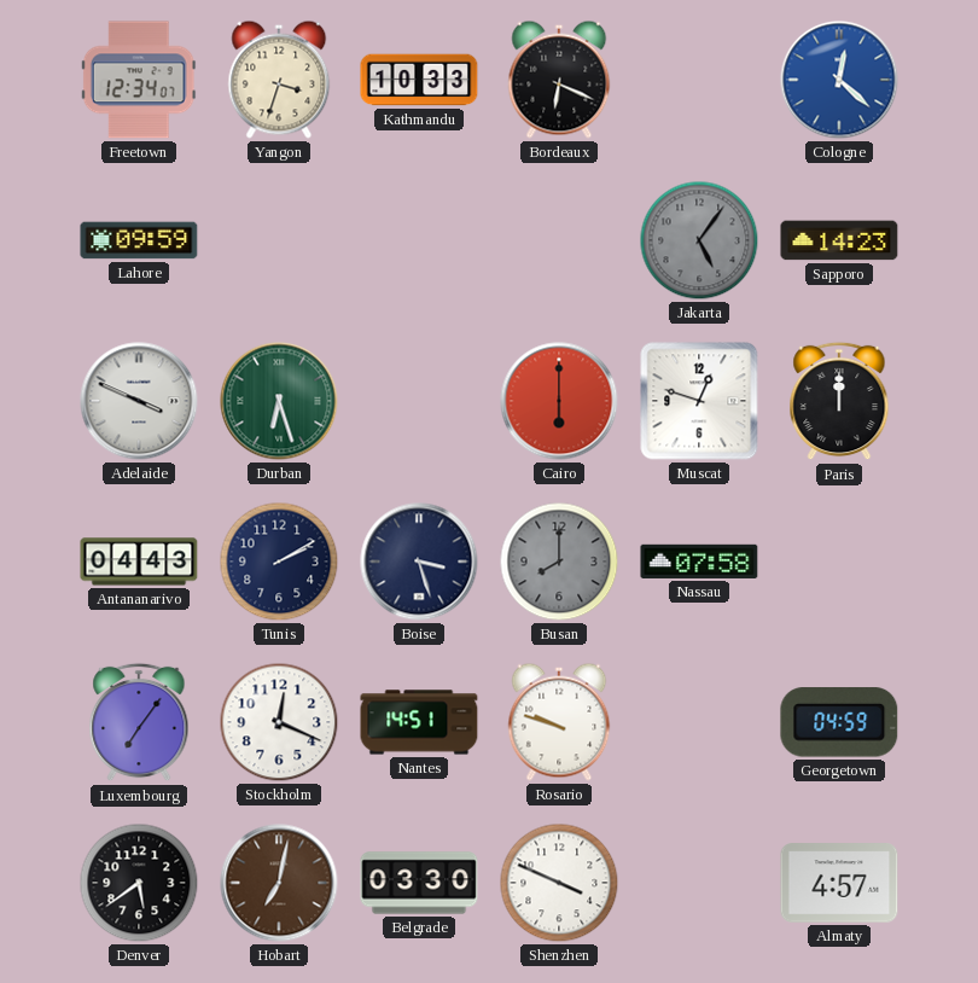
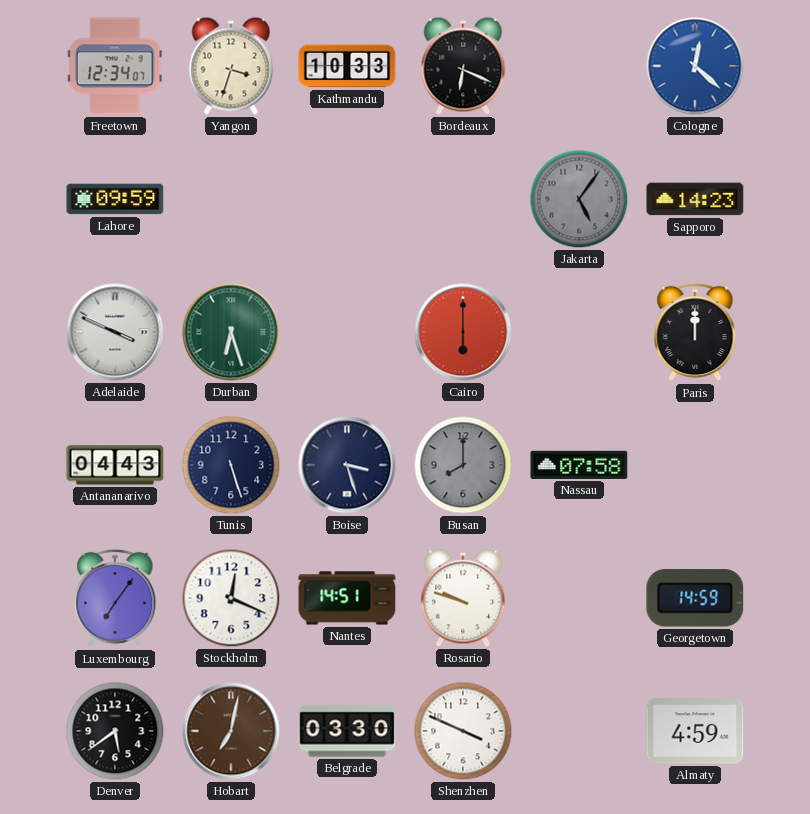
Muscat: 12:48 -> none
Tunis: 2:10 -> 5:27
Georgetown: 04:59 -> 14:59
Almaty: 4:57 -> 4:59
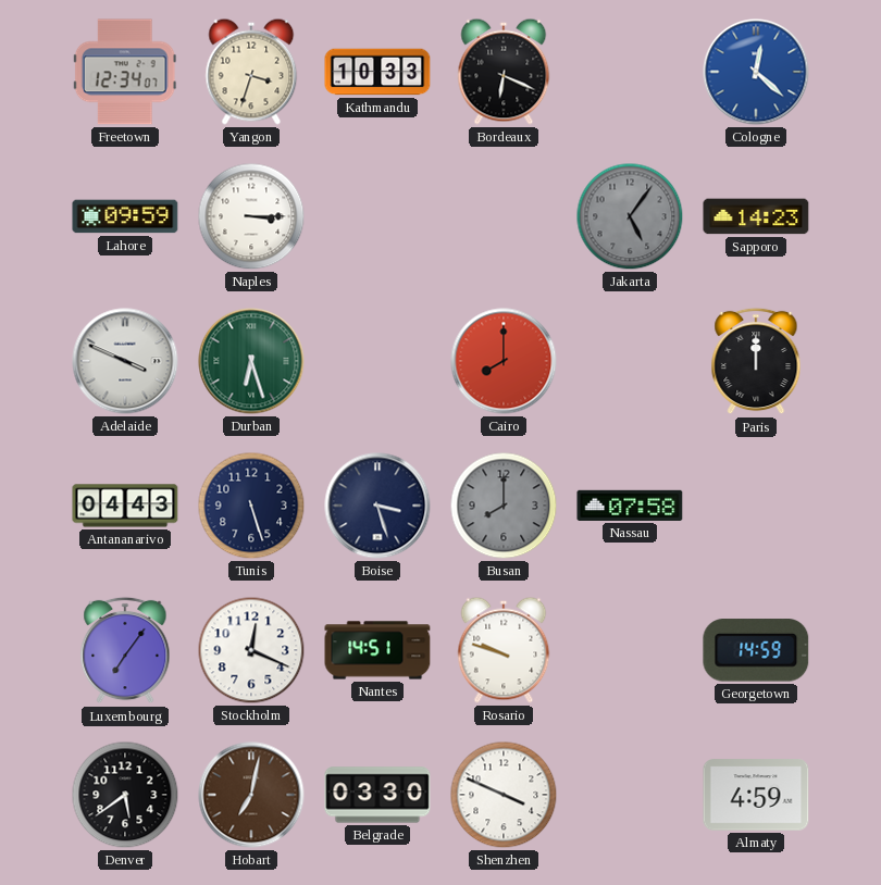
Naples: none -> 3:15
Cairo: 6:00 -> 8:00
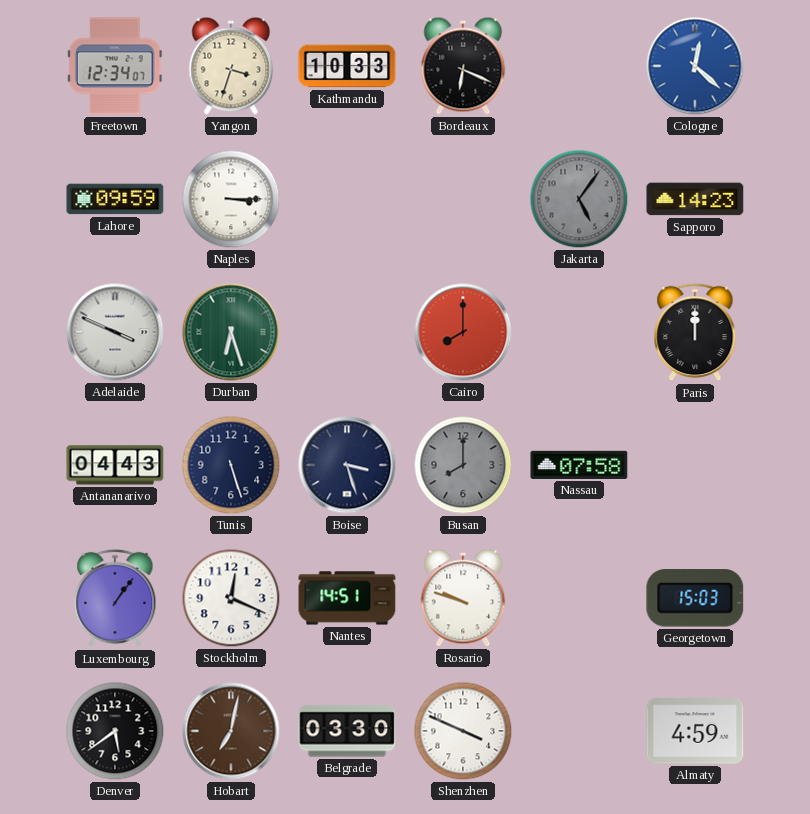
Luxembourg: 7:06 -> 1:06
Georgetown: 14:59 -> 15:03
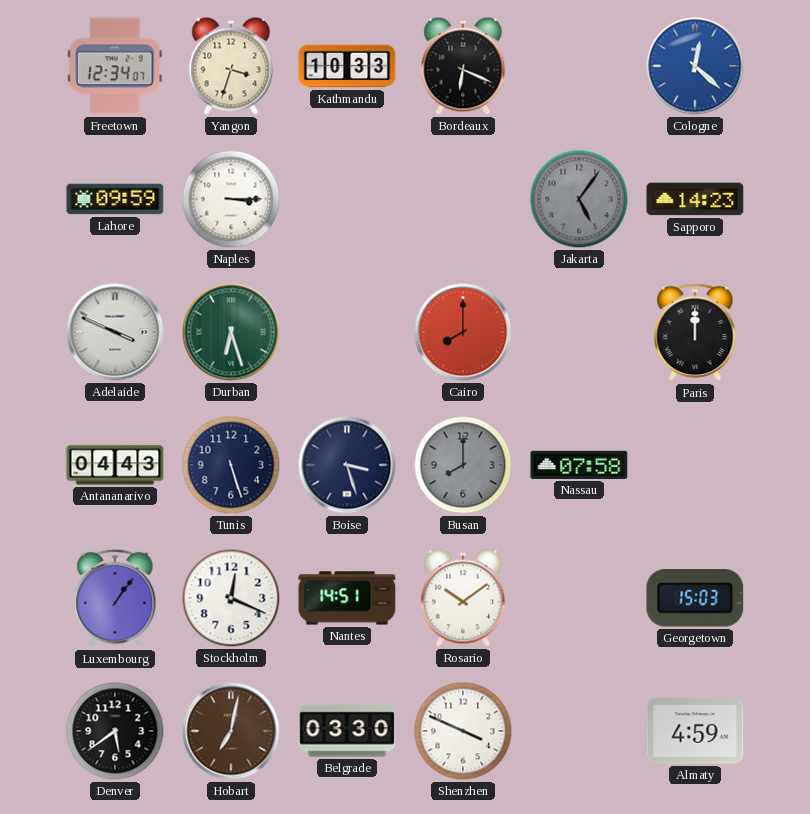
Rosario: 9:48 -> 10:09
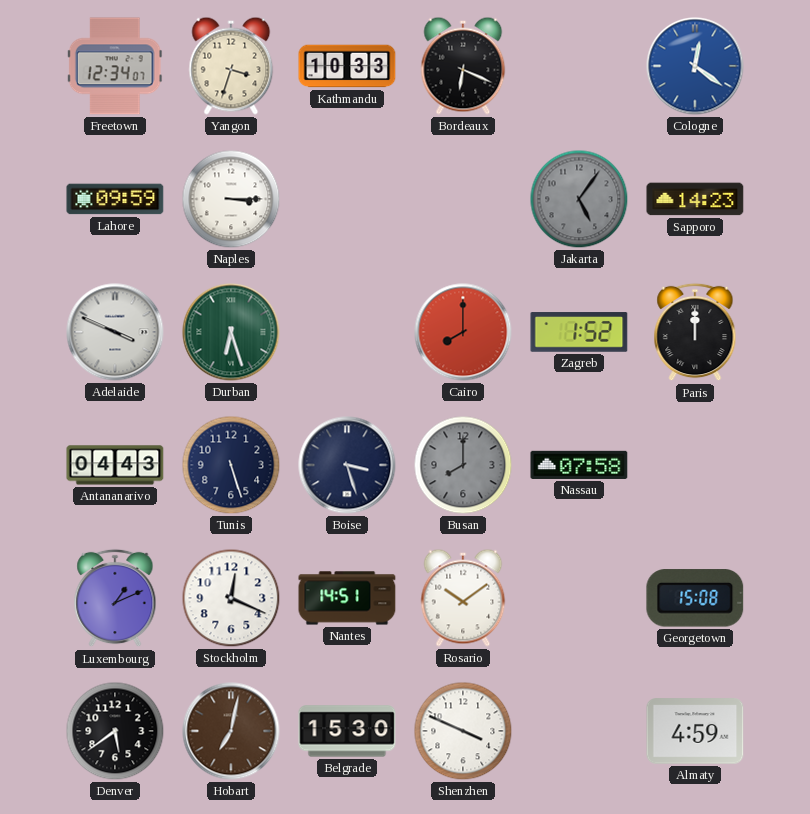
Cologne: 12:22 -> 12:21
Zagreb: none -> 1:52
Luxembourg: 1:06 -> 1:11
Georgetown: 15:03 -> 15:08
Belgrade: 03:30 -> 15:30
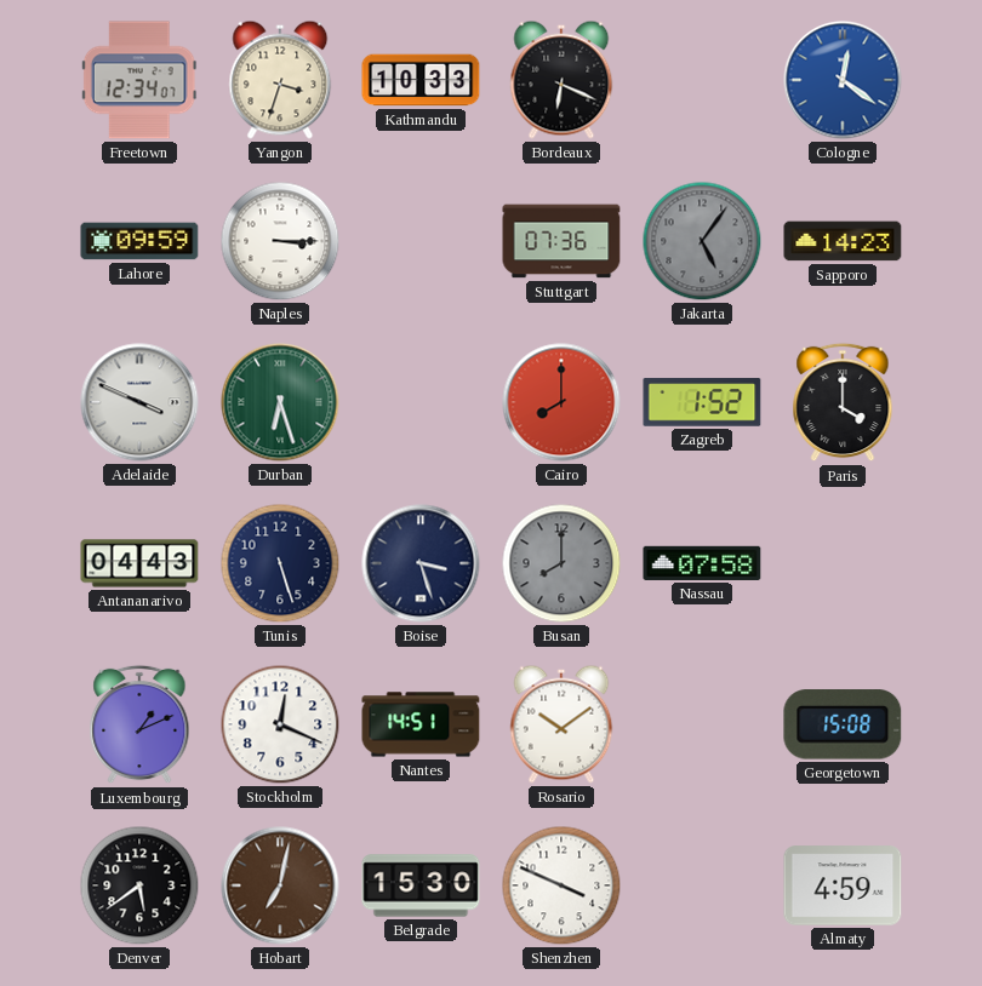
Stuttgart: none -> 07:36
Paris: 12:00 -> 4:00
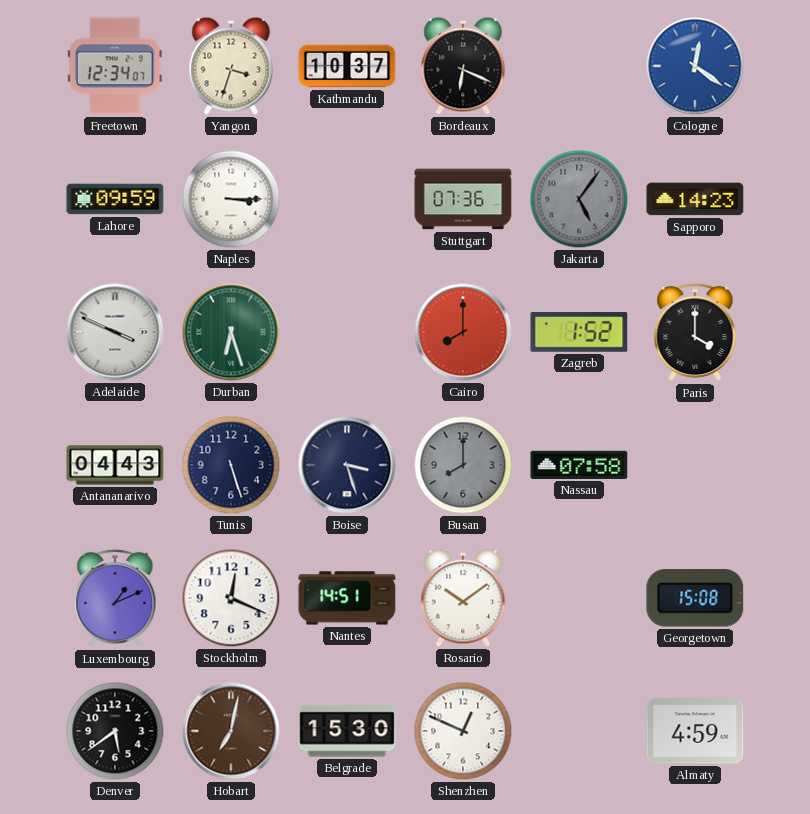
Kathmandu: 10:33 -> 10:37
Shenzhen: 3:49 -> 12:49
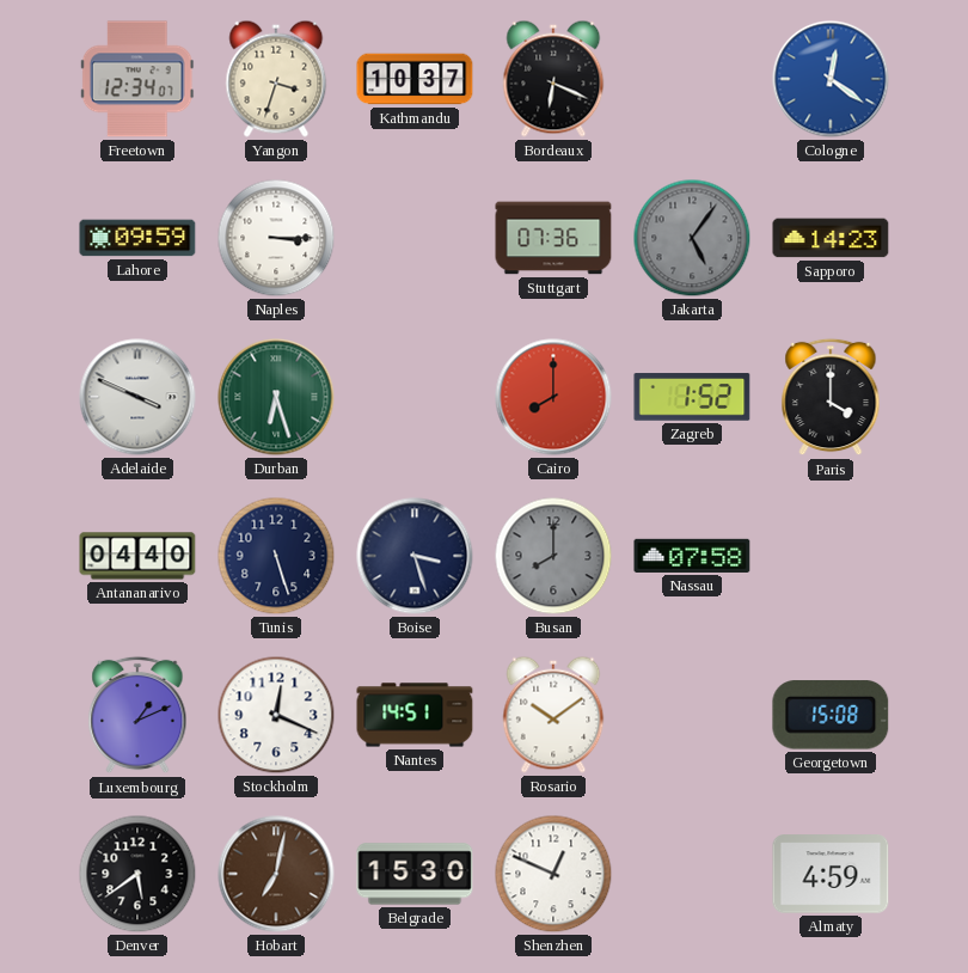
Antananarivo: 04:43 -> 04:40
